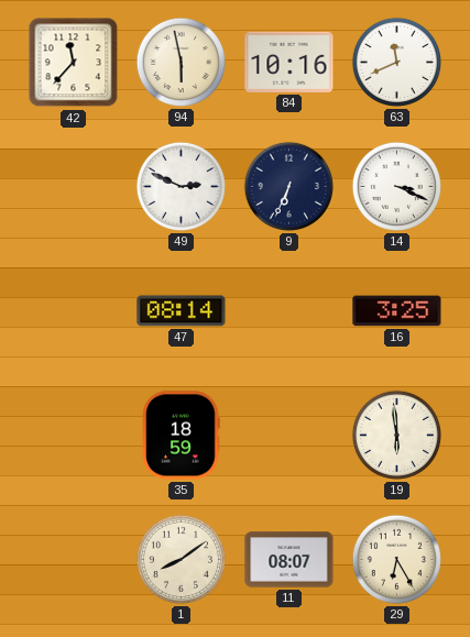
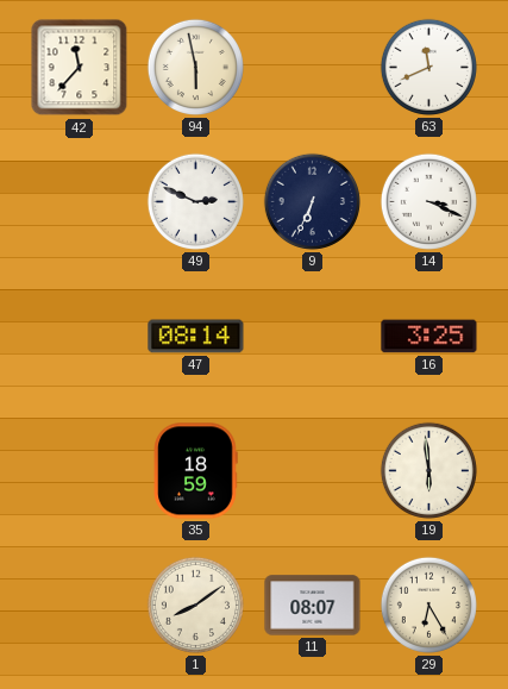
84: 10:16 -> none
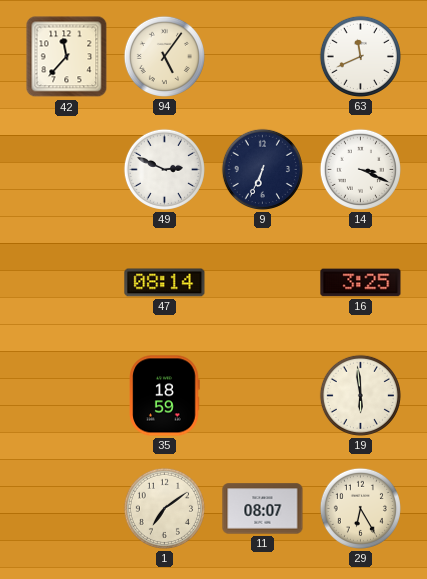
94: 5:58 -> 5:06
1: 8:09 -> 7:09
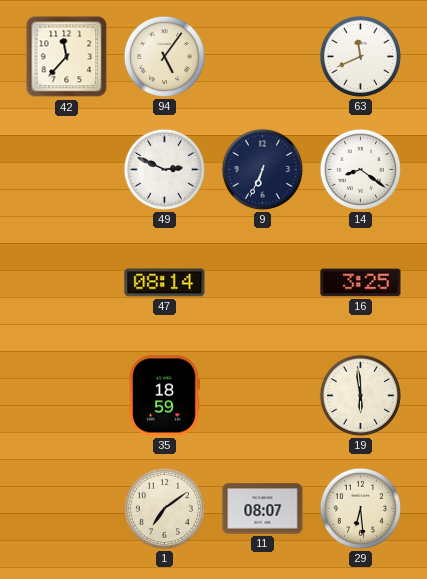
14: 3:19 -> 8:21
29: 6:25 -> 6:29
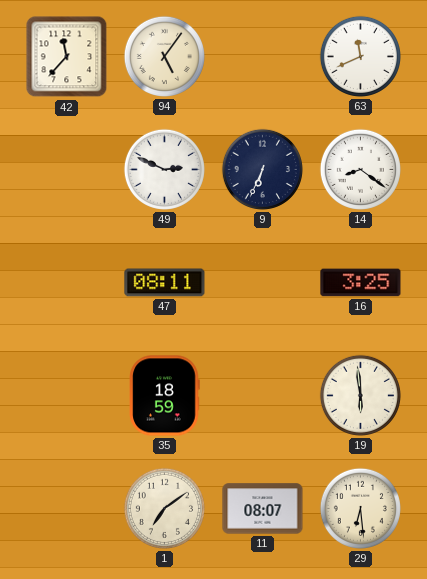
47: 08:14 -> 08:11
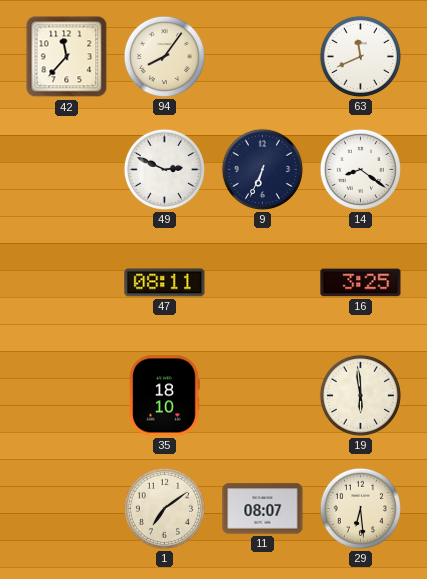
94: 5:06 -> 8:06
35: 18:59 -> 18:10
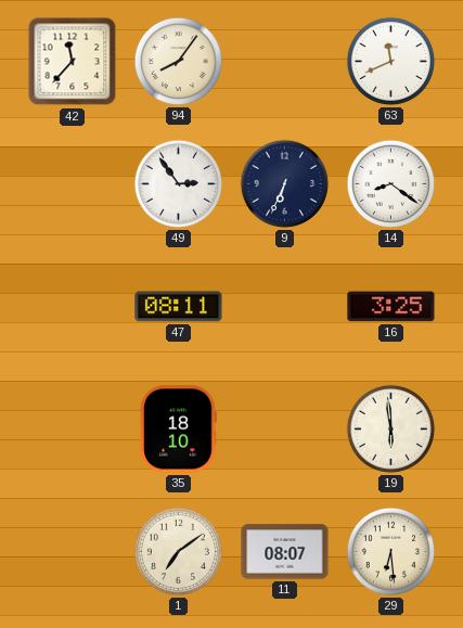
49: 2:49 -> 2:54
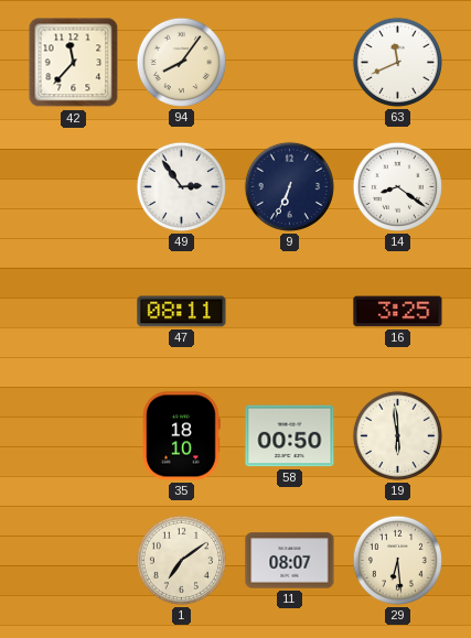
58: none -> 00:50
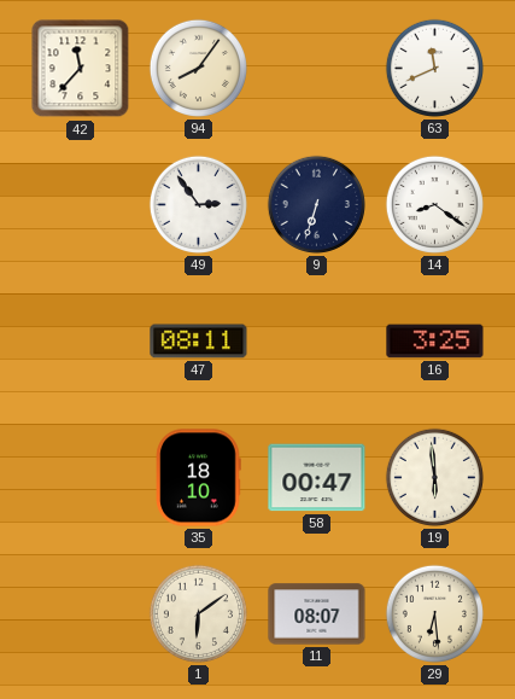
9: 6:34 -> 6:33
58: 00:50 -> 00:47
1: 7:09 -> 6:09
